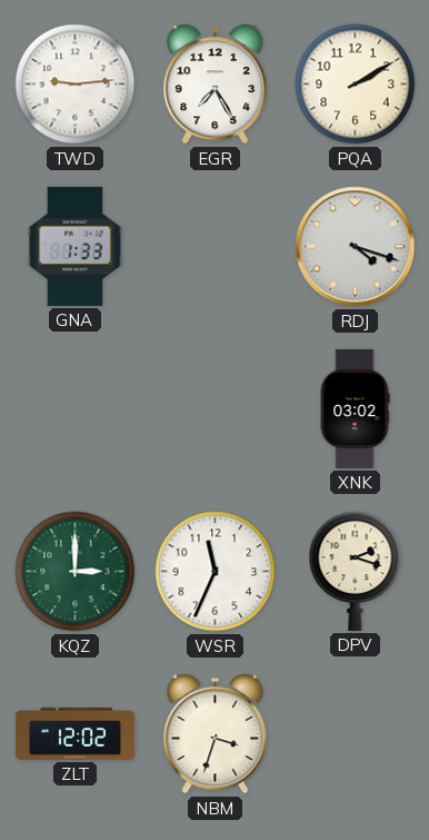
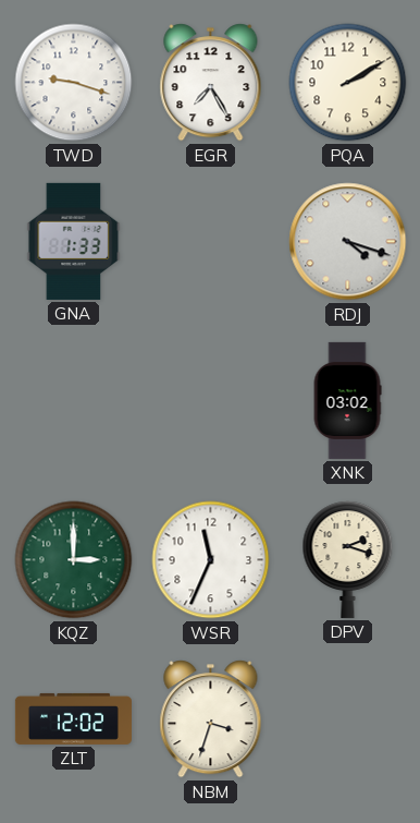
TWD: 9:14 -> 9:18
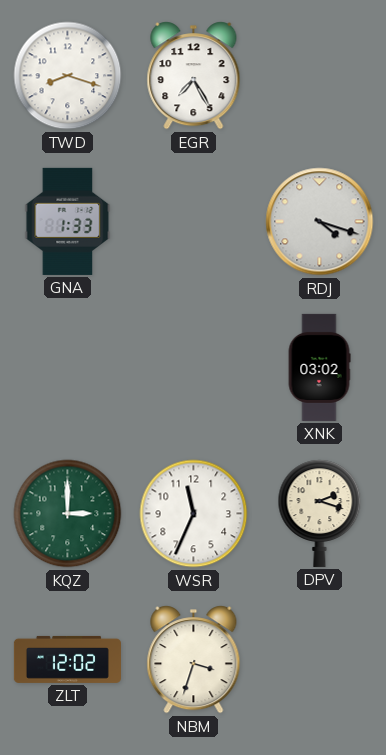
TWD: 9:18 -> 8:18
PQA: 2:10 -> none
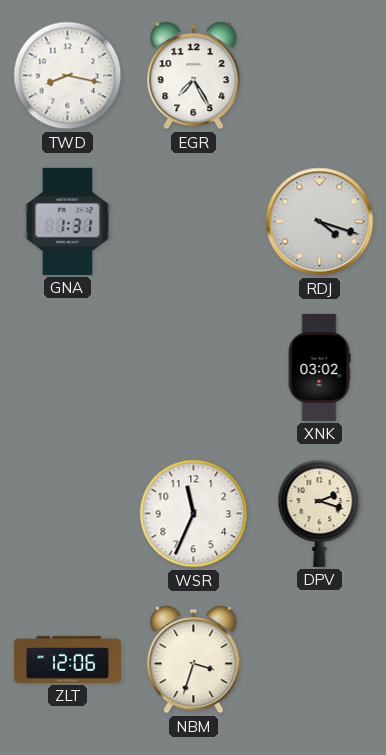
TWD: 8:18 -> 8:17
GNA: 1:33 -> 1:31
KQZ: 3:00 -> none
ZLT: 12:02 -> 12:06
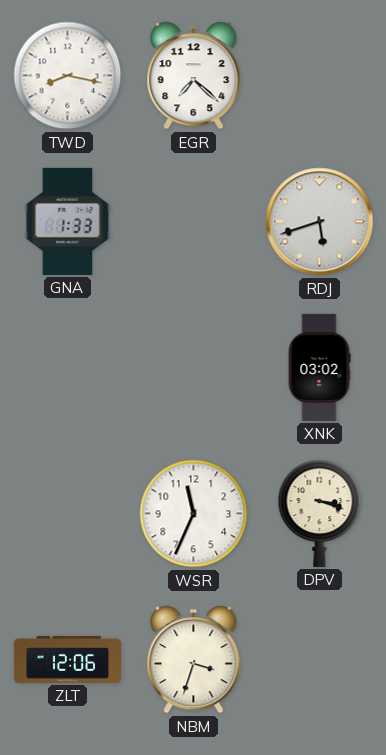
EGR: 7:25 -> 7:22
GNA: 1:31 -> 1:33
RDJ: 4:18 -> 5:42
DPV: 2:18 -> 3:18
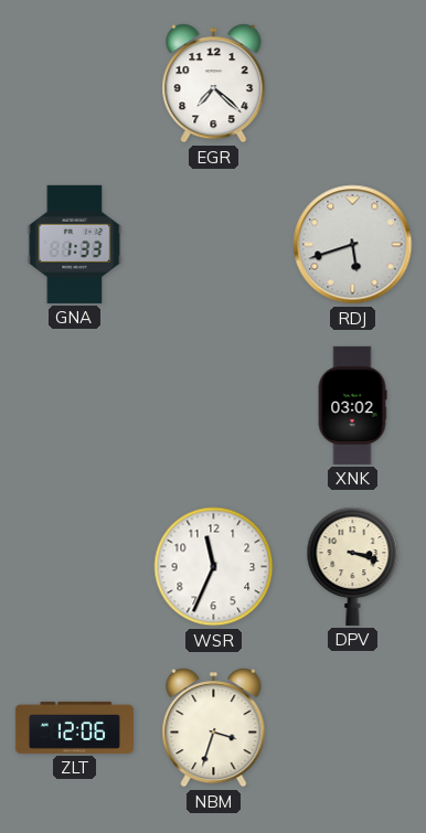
TWD: 8:17 -> none
